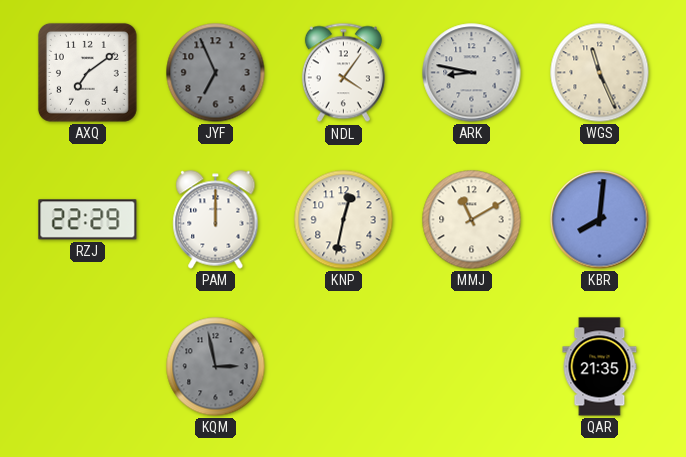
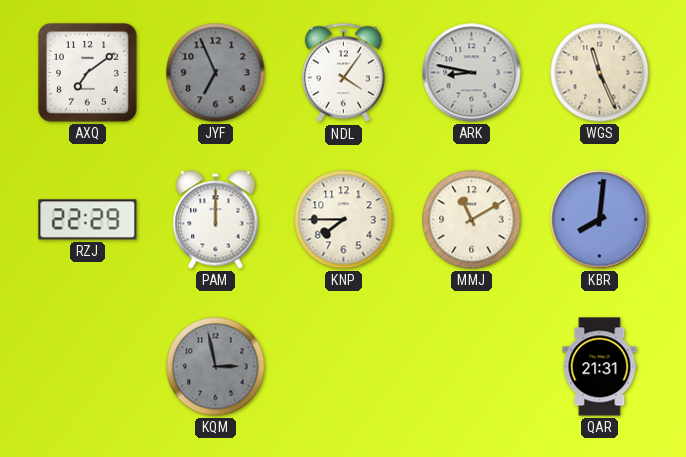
KNP: 12:32 -> 7:45
QAR: 21:35 -> 21:31
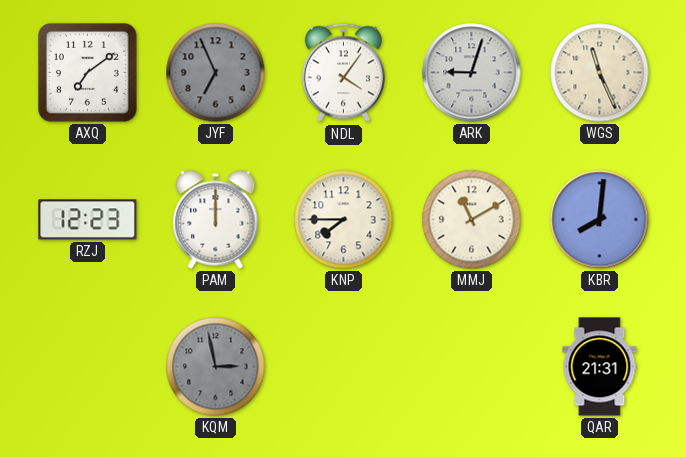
ARK: 8:47 -> 9:03
RZJ: 22:29 -> 12:23
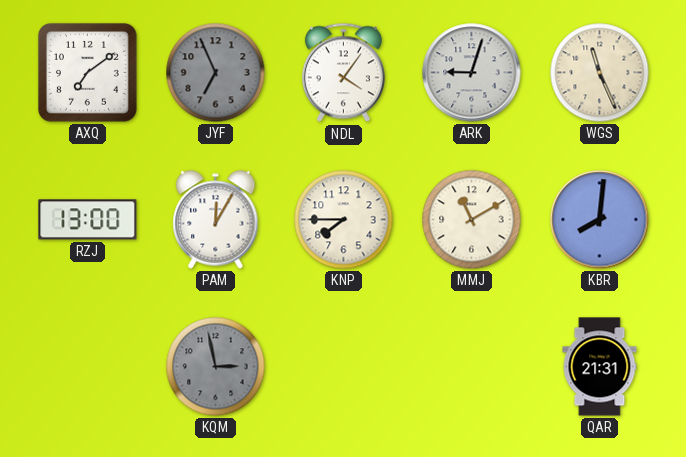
RZJ: 12:23 -> 13:00
PAM: 12:00 -> 12:05
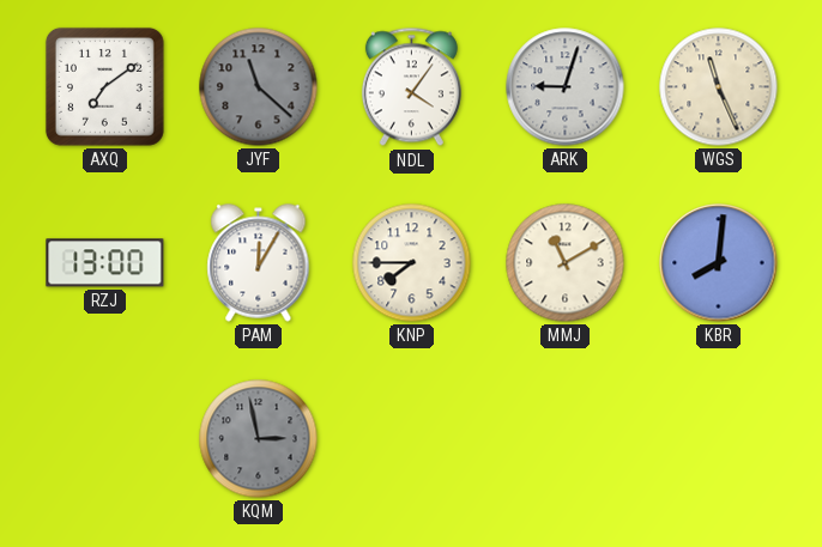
JYF: 6:56 -> 11:22
QAR: 21:31 -> none
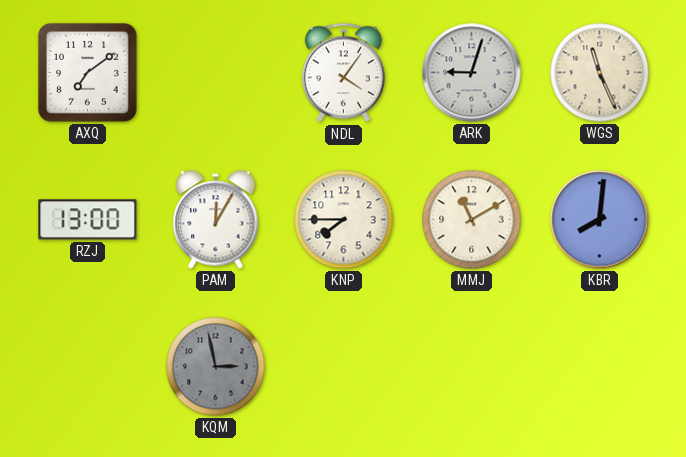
JYF: 11:22 -> none
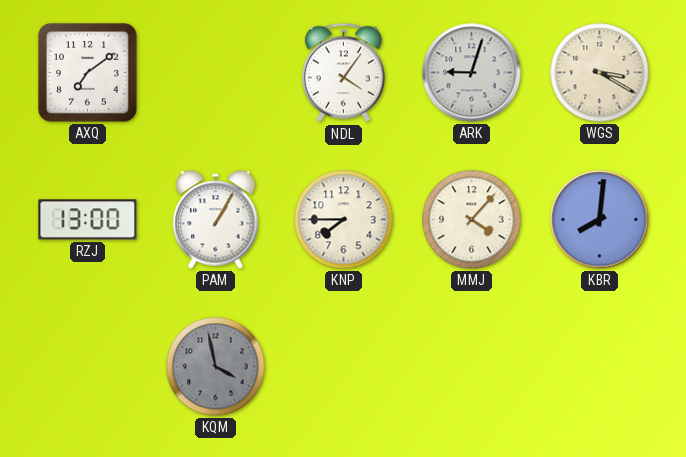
WGS: 11:26 -> 3:20
PAM: 12:05 -> 1:05
MMJ: 11:10 -> 4:07
KQM: 2:58 -> 3:58
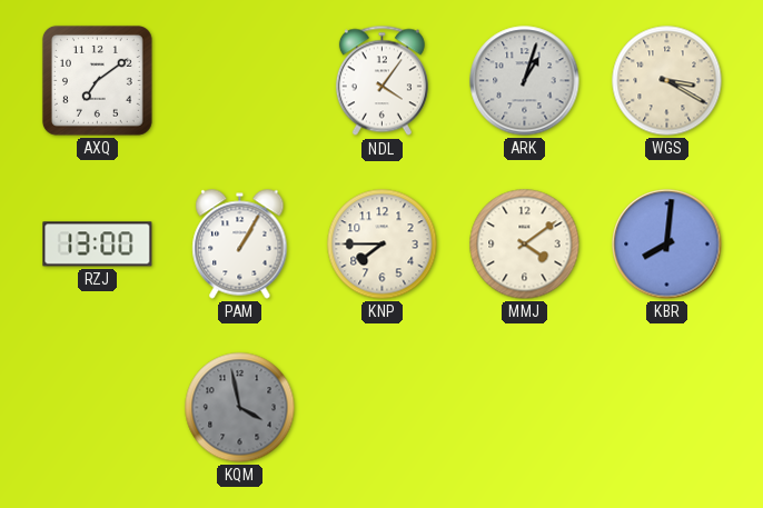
ARK: 9:03 -> 1:03
MMJ: 4:07 -> 4:09
